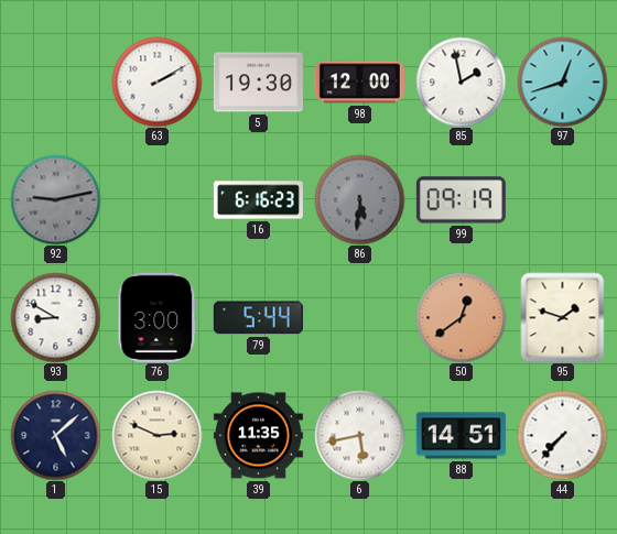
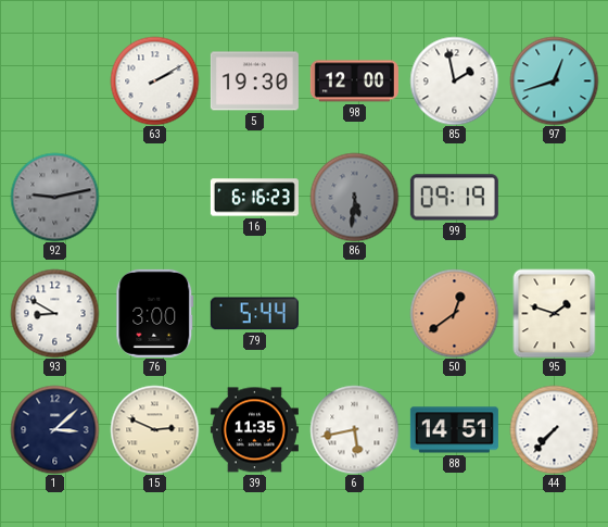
1: 5:08 -> 3:08
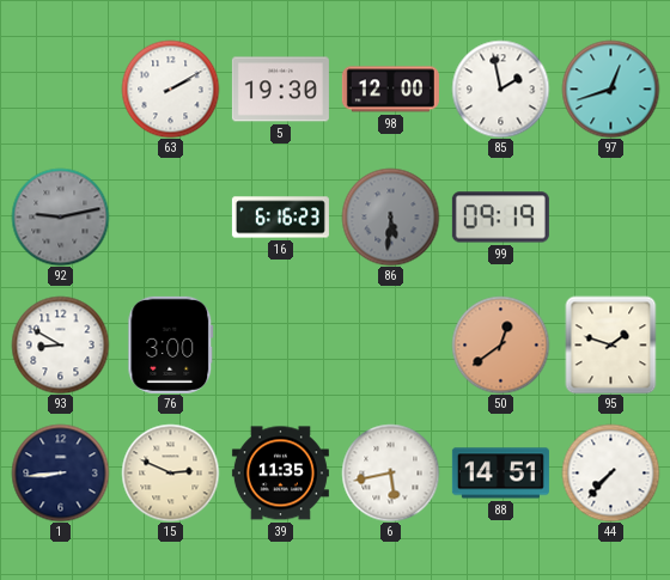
79: 5:44 -> none
1: 3:08 -> 8:44
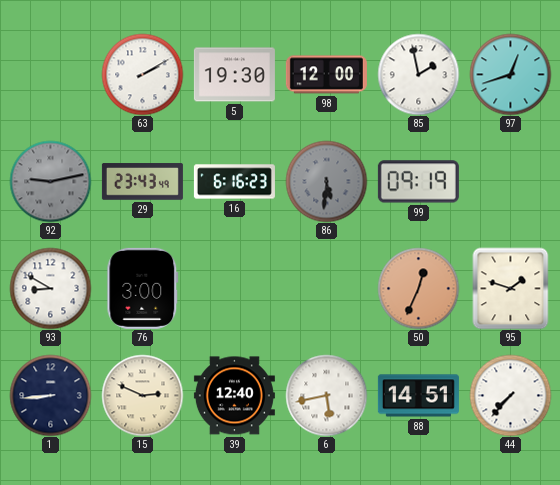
29: none -> 23:43
50: 12:39 -> 12:34
39: 11:35 -> 12:40
